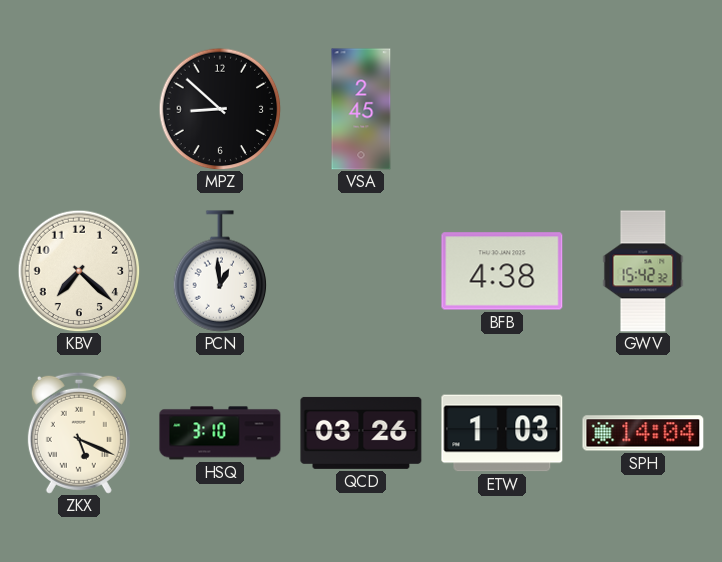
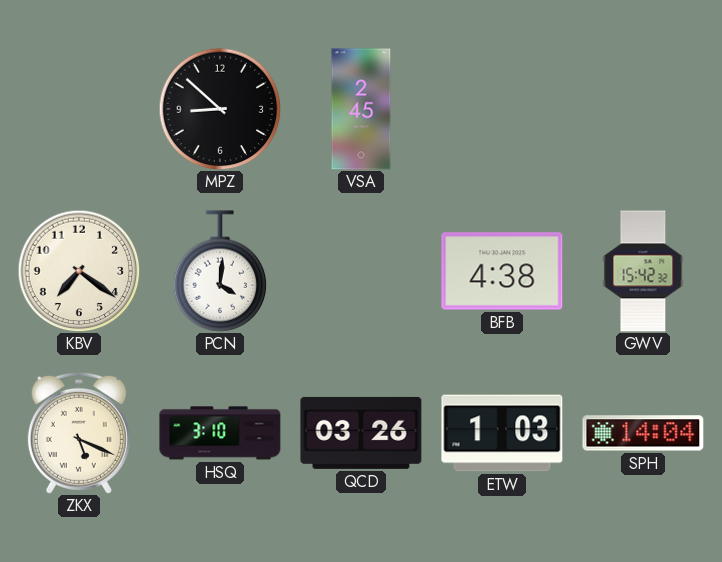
KBV: 7:22 -> 7:21
PCN: 12:59 -> 4:01
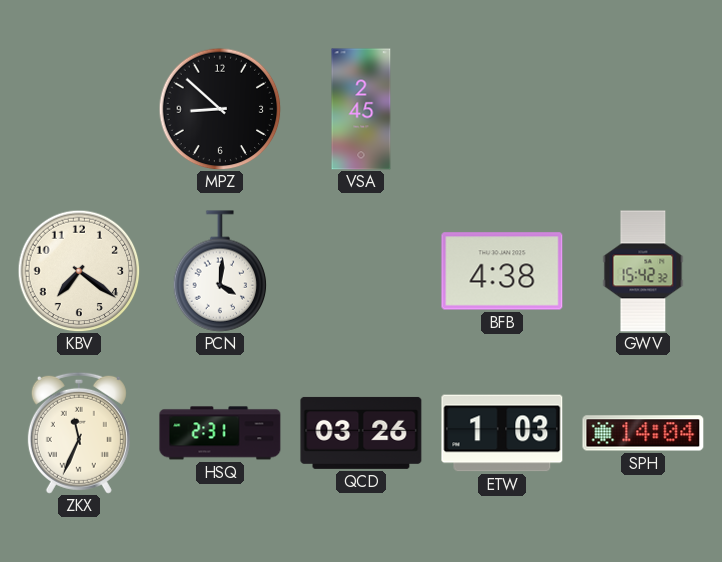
ZKX: 5:19 -> 11:34
HSQ: 3:10 -> 2:31
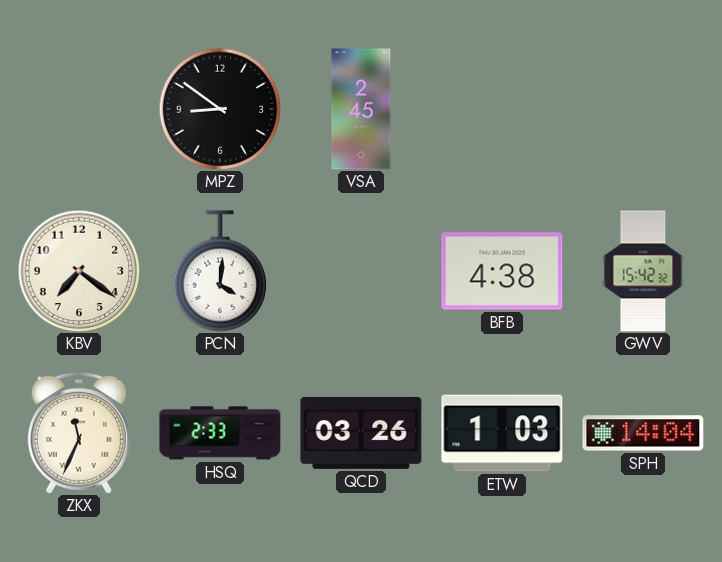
MPZ: 8:52 -> 8:51
HSQ: 2:31 -> 2:33
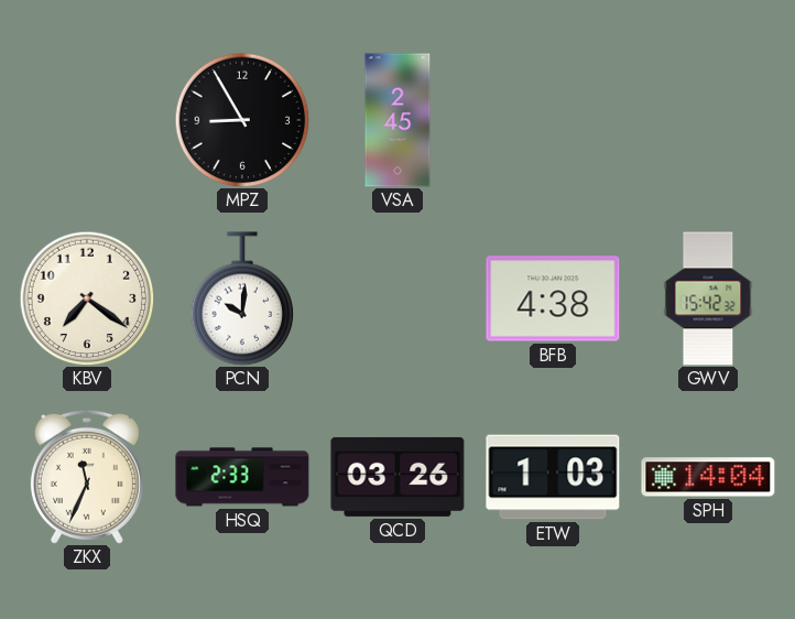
MPZ: 8:51 -> 8:55
PCN: 4:01 -> 10:01
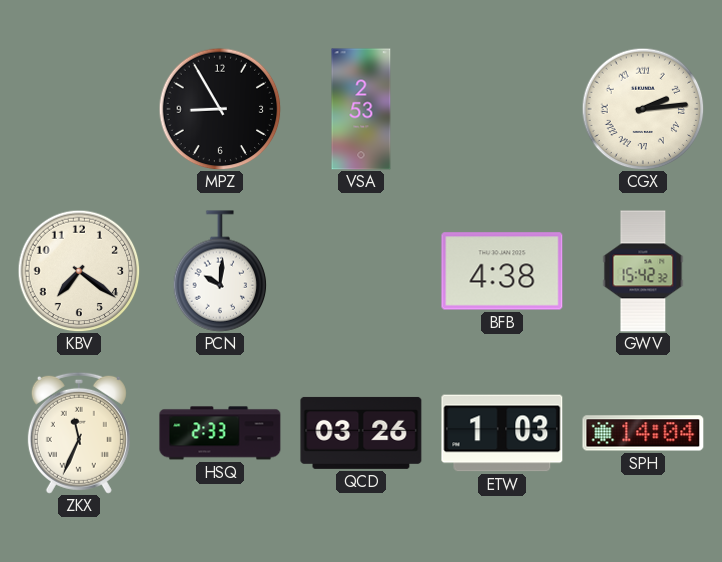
VSA: 2:45 -> 2:53
CGX: none -> 2:14
